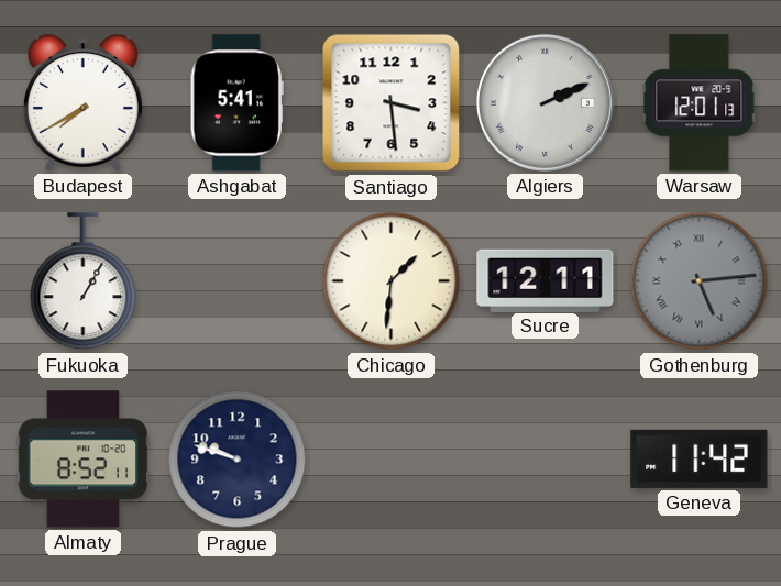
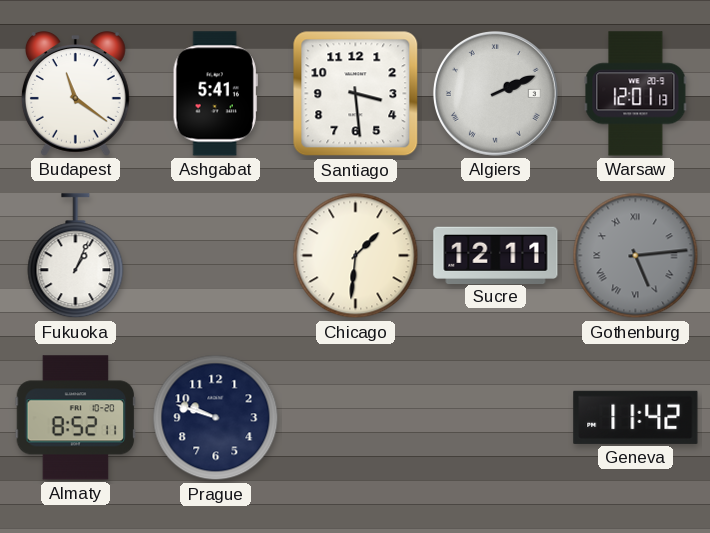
Budapest: 7:40 -> 11:21
Fukuoka: 1:05 -> 1:04
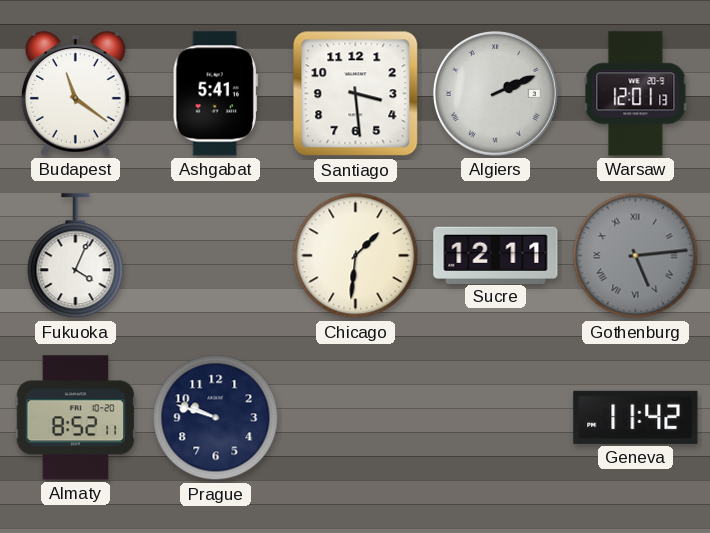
Fukuoka: 1:04 -> 4:04
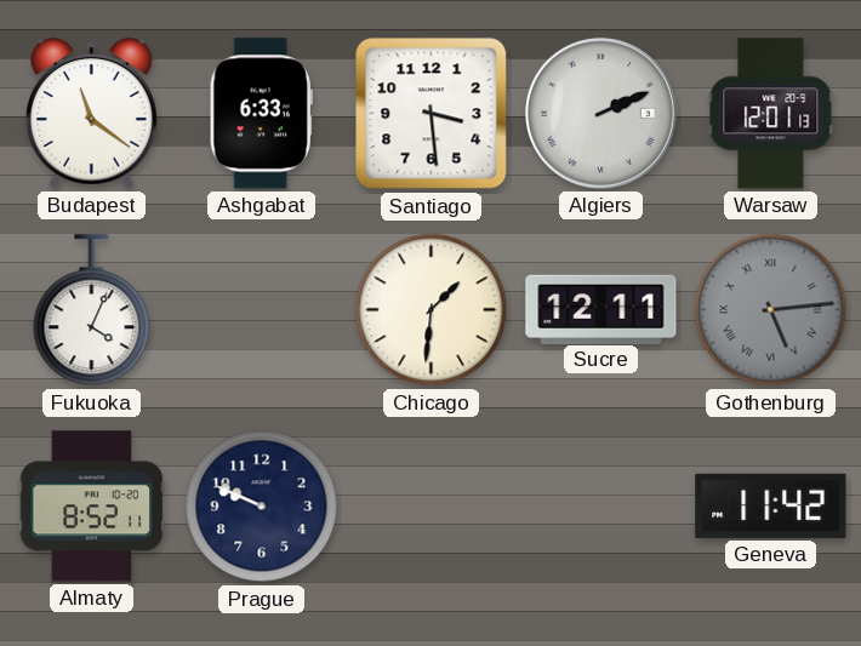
Ashgabat: 5:41 -> 6:33
Prague: 9:48 -> 9:49
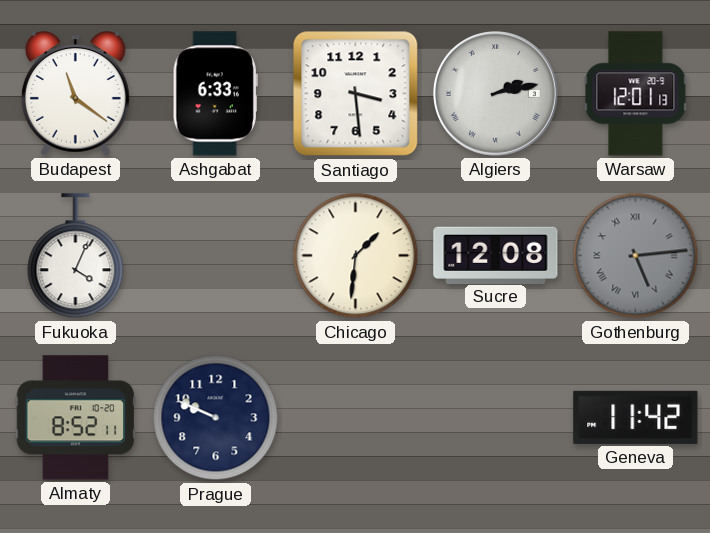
Algiers: 2:11 -> 2:13
Sucre: 12:11 -> 12:08
